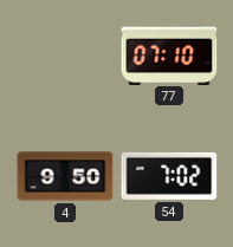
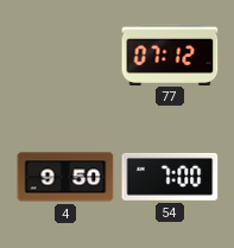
77: 07:10 -> 07:12
54: 7:02 -> 7:00
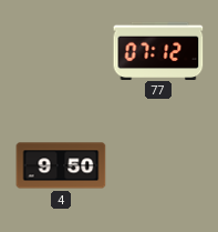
54: 7:00 -> none
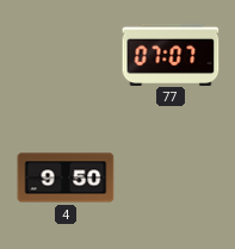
77: 07:12 -> 07:07
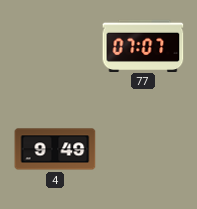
4: 9:50 -> 9:49
